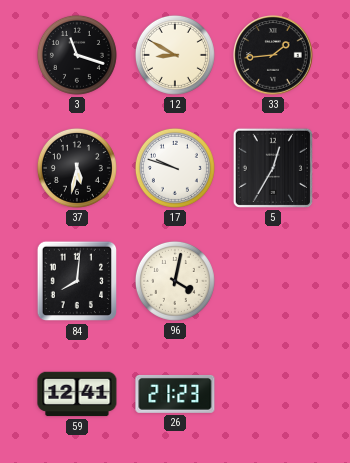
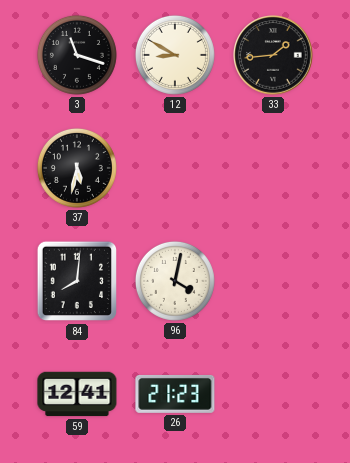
17: 9:48 -> none
5: 12:35 -> none
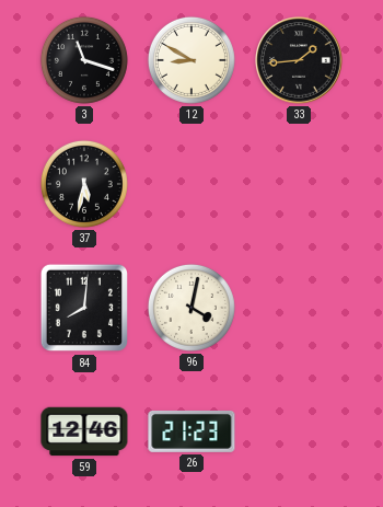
59: 12:41 -> 12:46
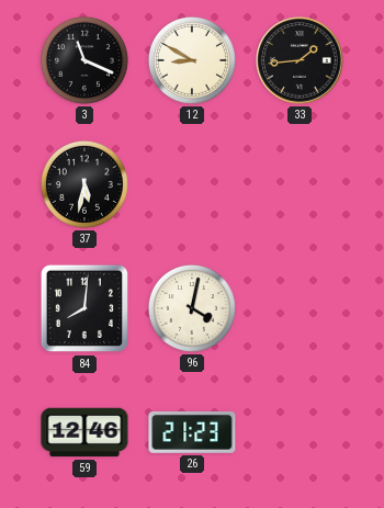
3: 11:18 -> 11:19
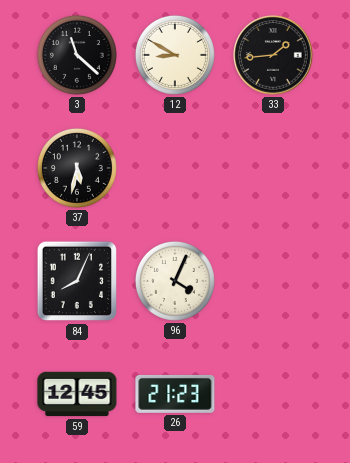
3: 11:19 -> 11:22
84: 8:01 -> 8:04
96: 4:02 -> 4:04
59: 12:46 -> 12:45
